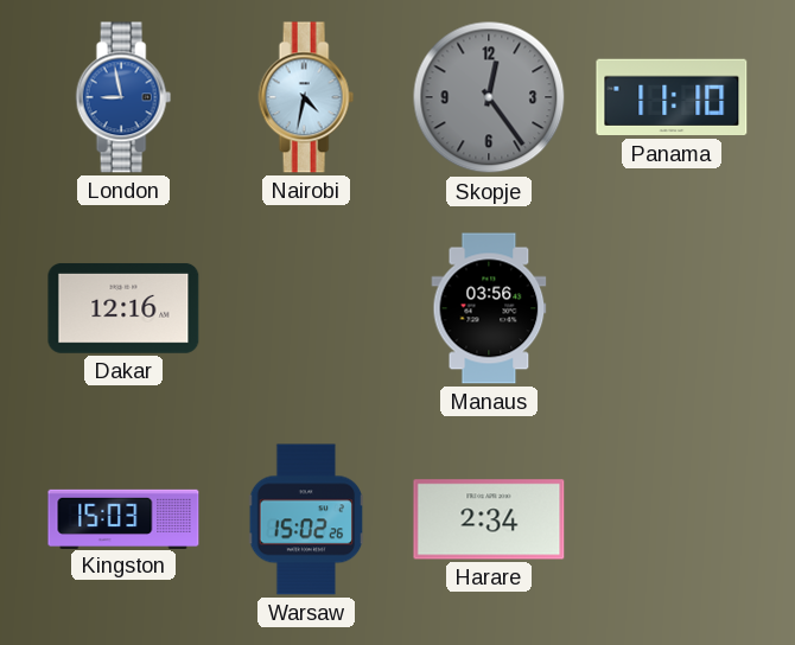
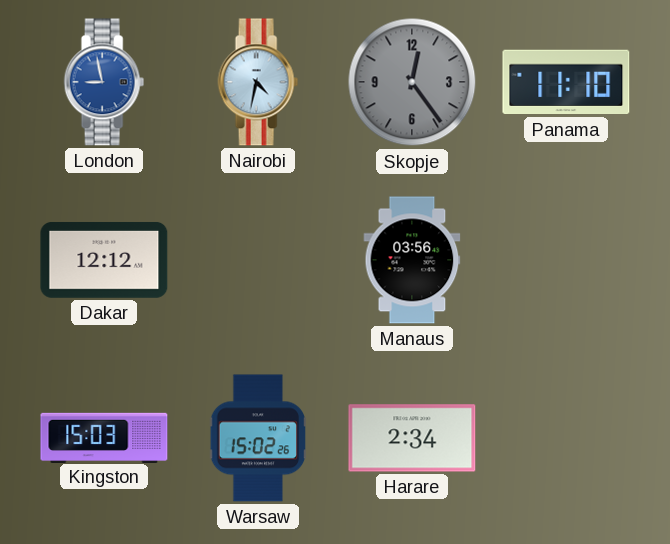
Dakar: 12:16 -> 12:12
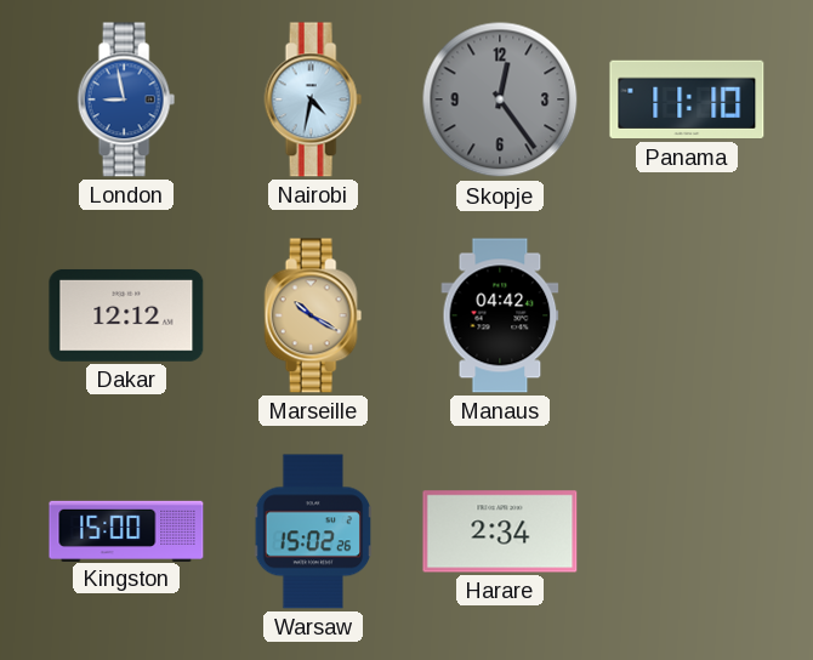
Marseille: none -> 10:20
Manaus: 03:56 -> 04:42
Kingston: 15:03 -> 15:00
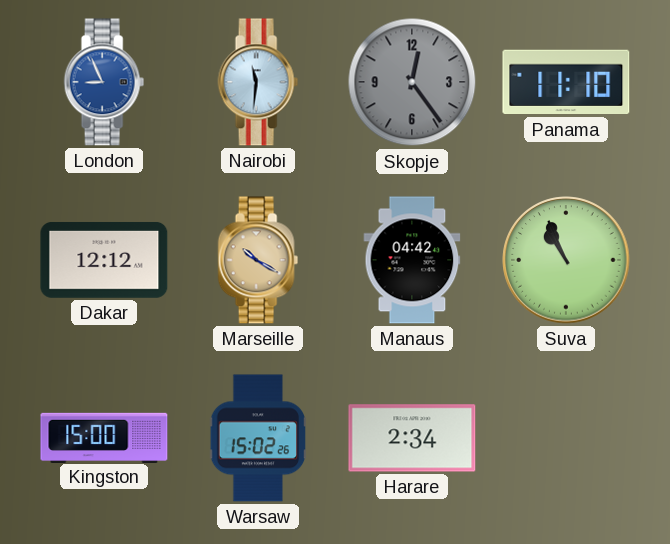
London: 8:58 -> 8:56
Nairobi: 4:32 -> 11:31
Suva: none -> 10:56
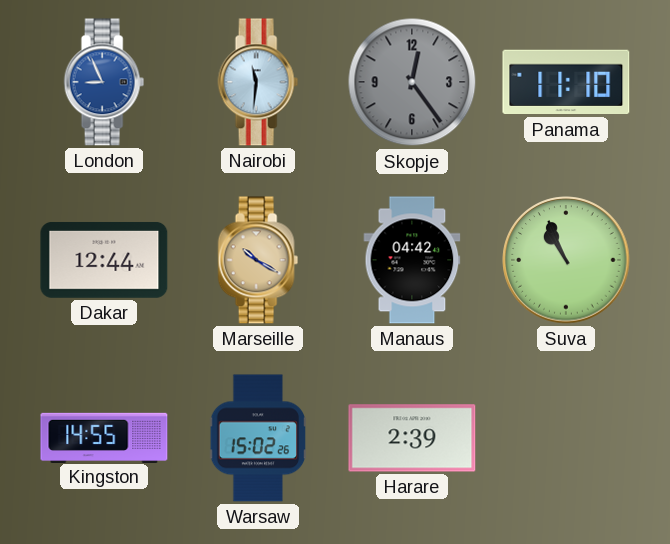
Dakar: 12:12 -> 12:44
Kingston: 15:00 -> 14:55
Harare: 2:34 -> 2:39
